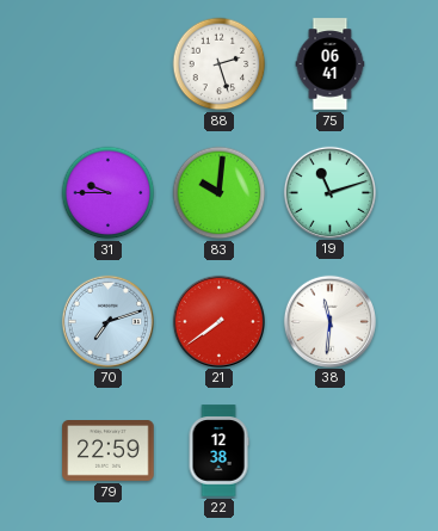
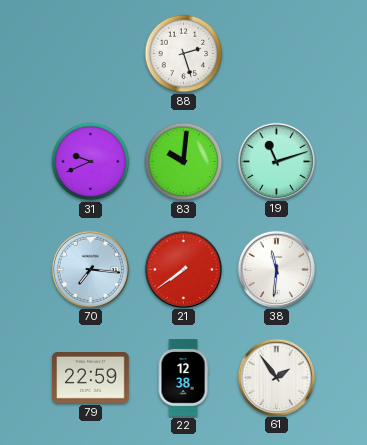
75: 06:41 -> none
31: 9:45 -> 9:41
70: 7:12 -> 7:16
61: none -> 1:54
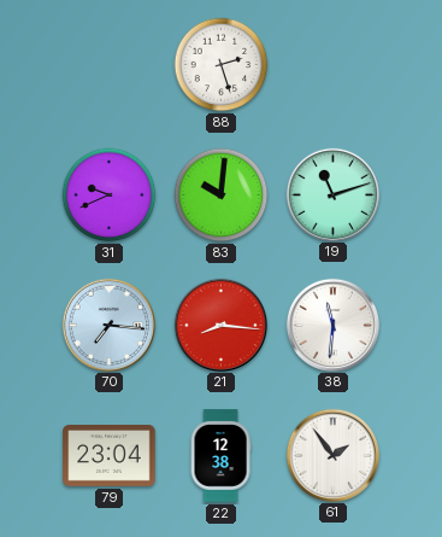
21: 7:39 -> 8:16
79: 22:59 -> 23:04
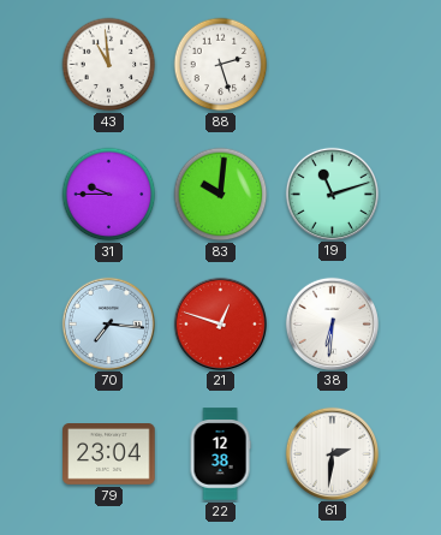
43: none -> 10:59
31: 9:41 -> 9:45
21: 8:16 -> 12:48
38: 11:31 -> 6:31
61: 1:54 -> 2:31
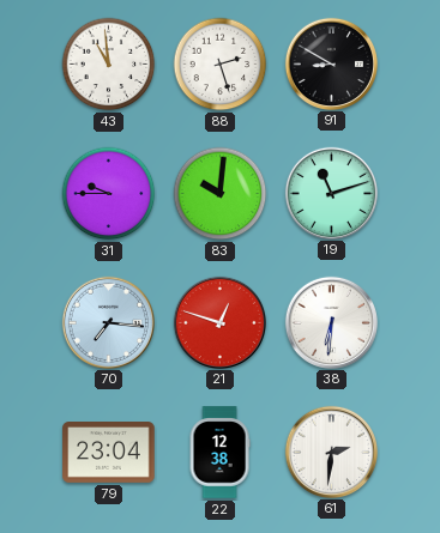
91: none -> 8:50
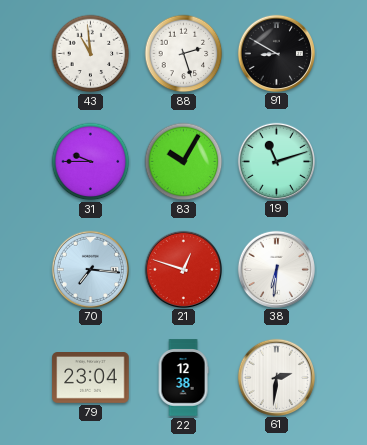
83: 10:01 -> 10:05
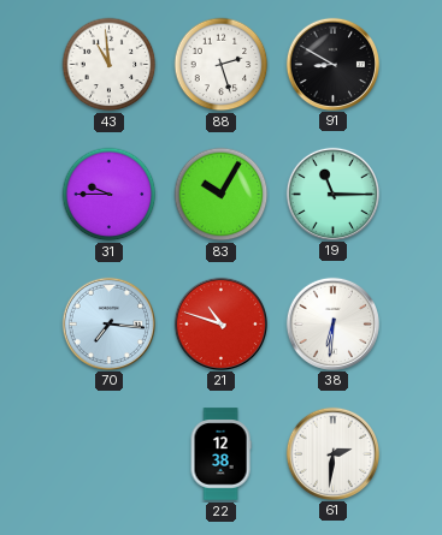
19: 11:12 -> 11:15
21: 12:48 -> 10:48
79: 23:04 -> none
